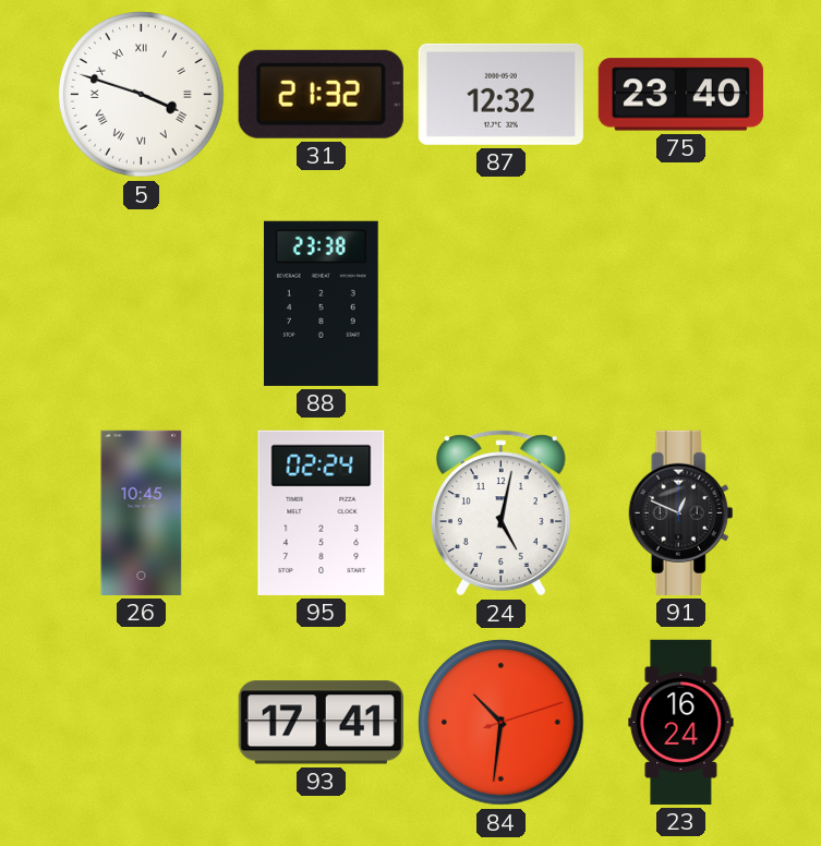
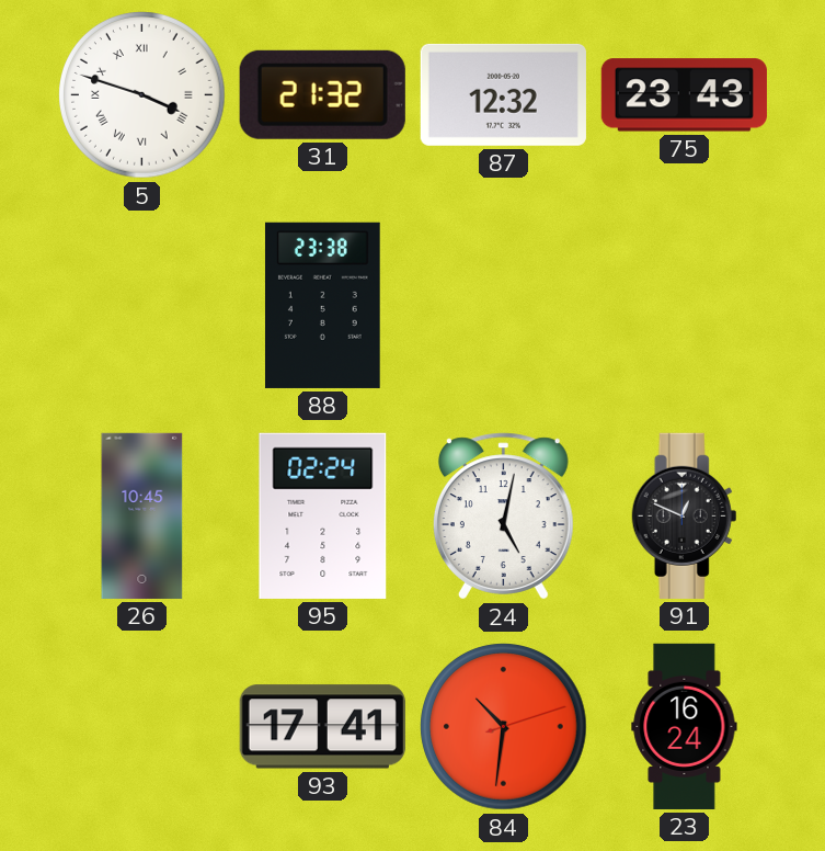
75: 23:40 -> 23:43
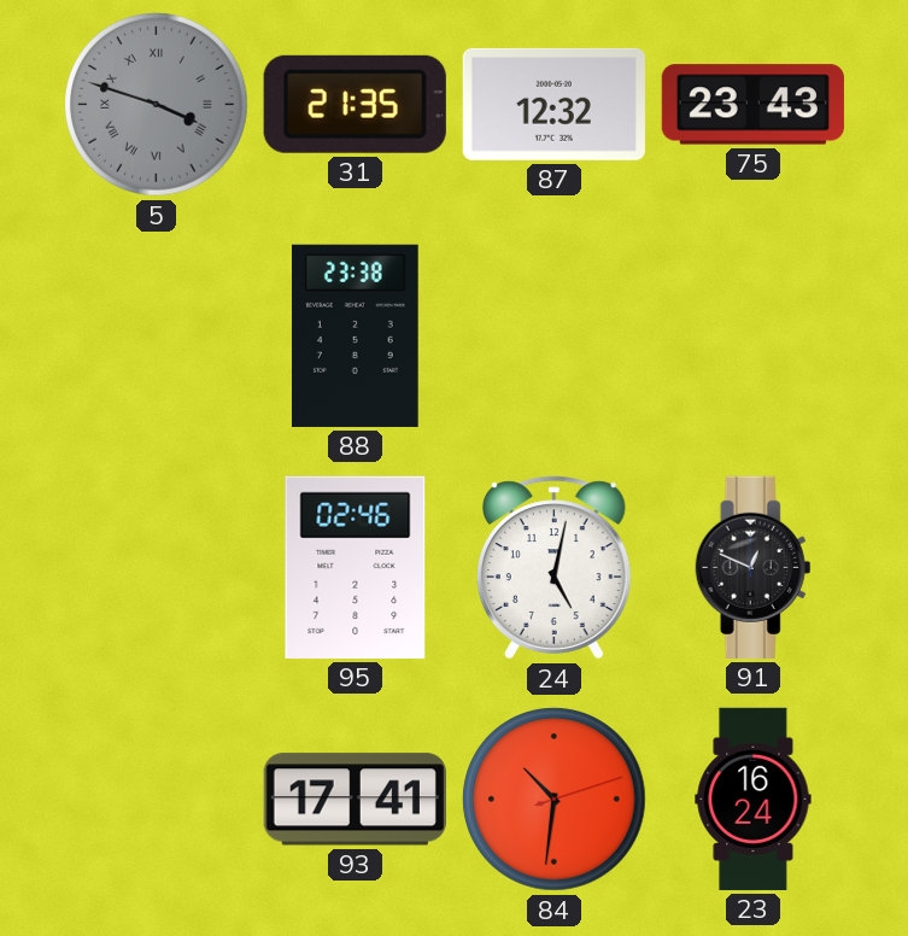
5 dial: white -> grey
31: 21:32 -> 21:35
26: 10:45 -> none
95: 02:24 -> 02:46
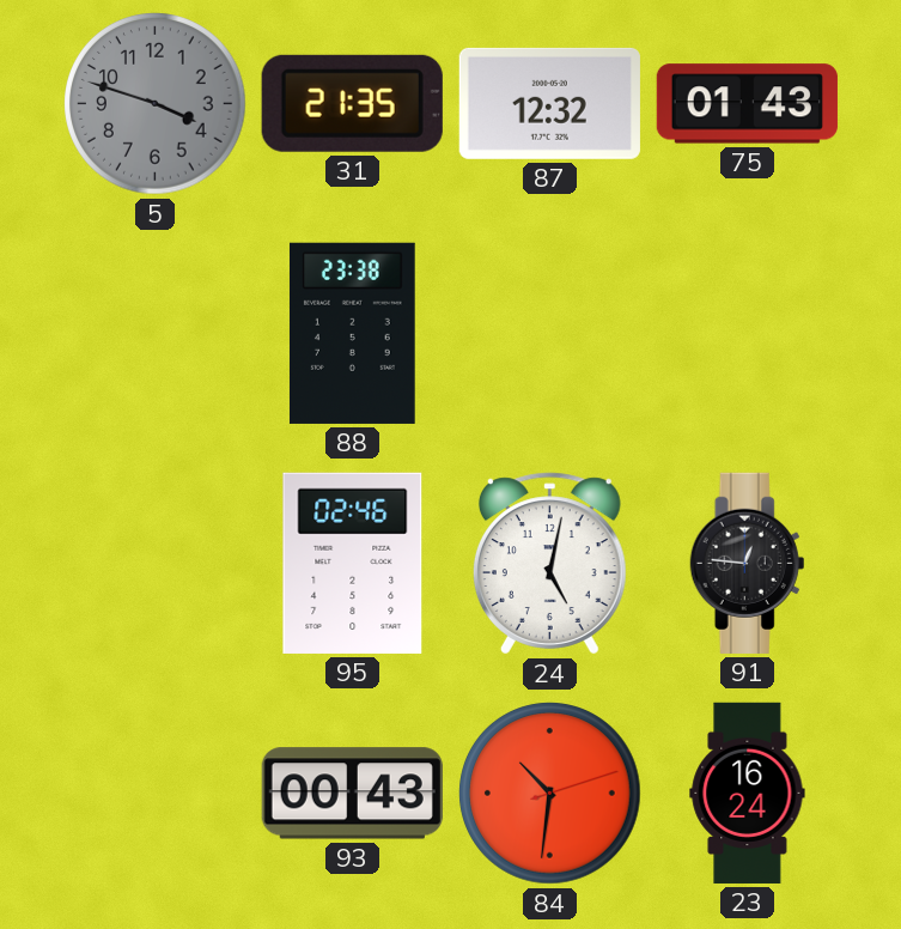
5 numerals: Roman -> Arabic
75: 23:43 -> 01:43
91: 12:49 -> 12:46
93: 17:41 -> 00:43
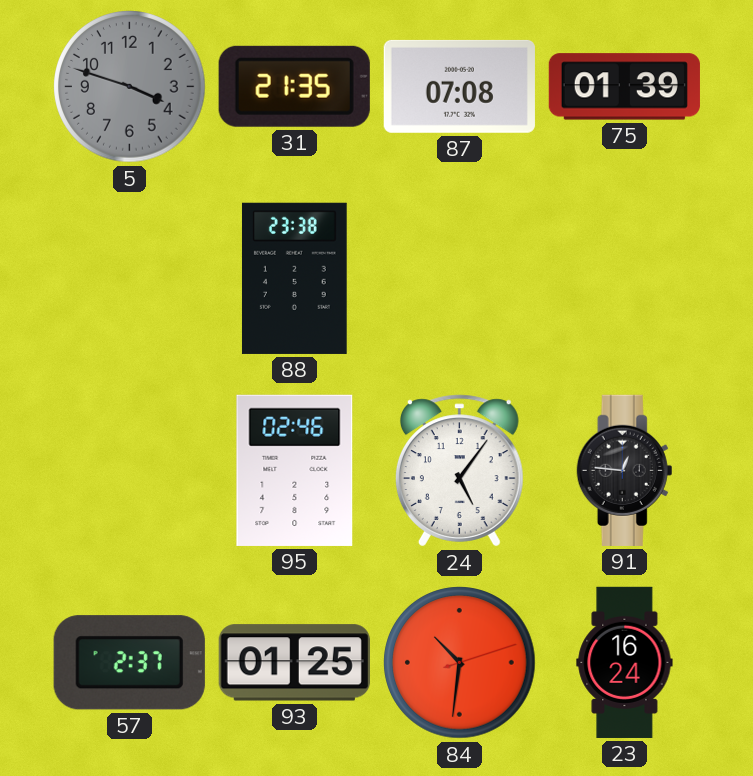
87: 12:32 -> 07:08
75: 01:43 -> 01:39
24: 5:02 -> 5:06
57: none -> 2:37
93: 00:43 -> 01:25
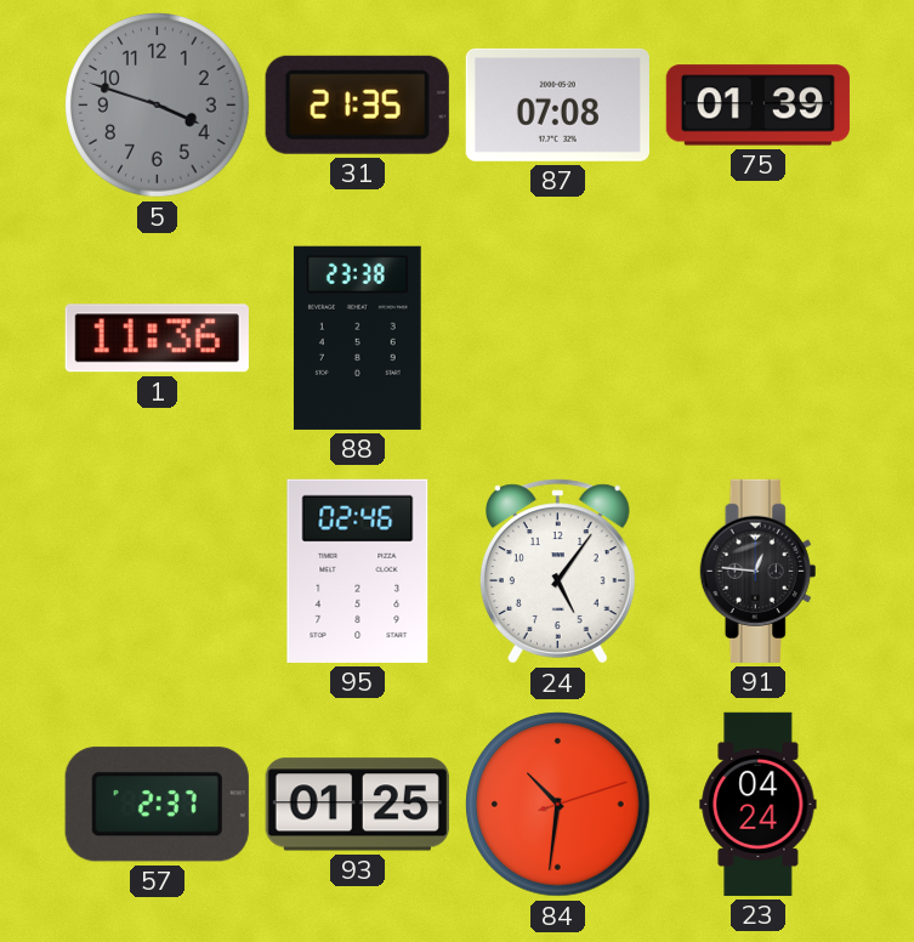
1: none -> 11:36
23: 16:24 -> 04:24
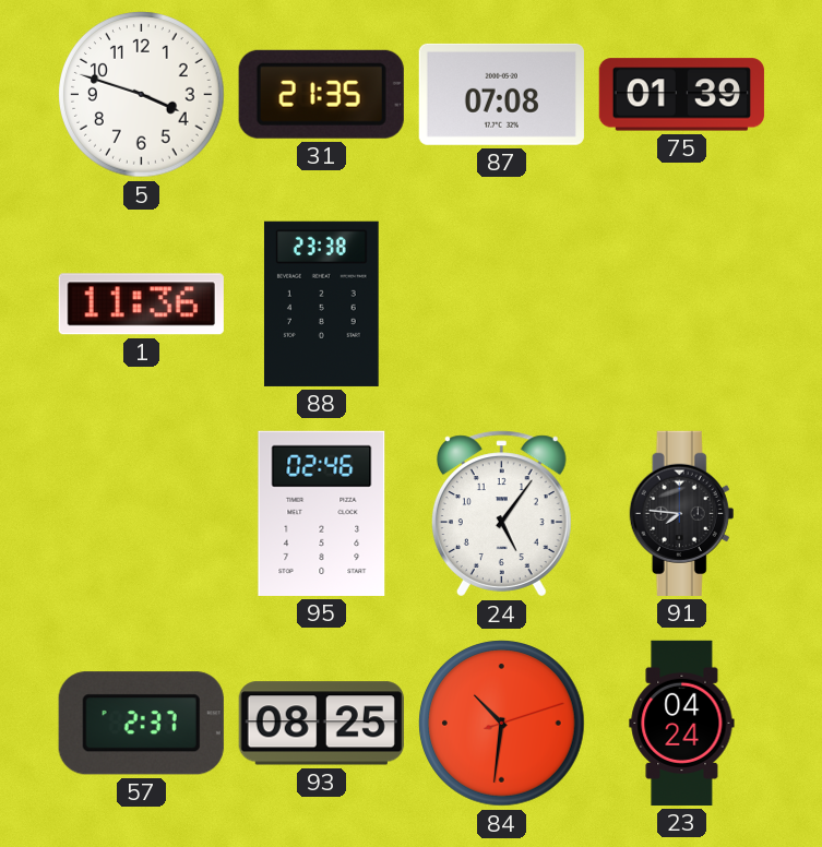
5 dial: grey -> white
91: 12:46 -> 7:46
93: 01:25 -> 08:25
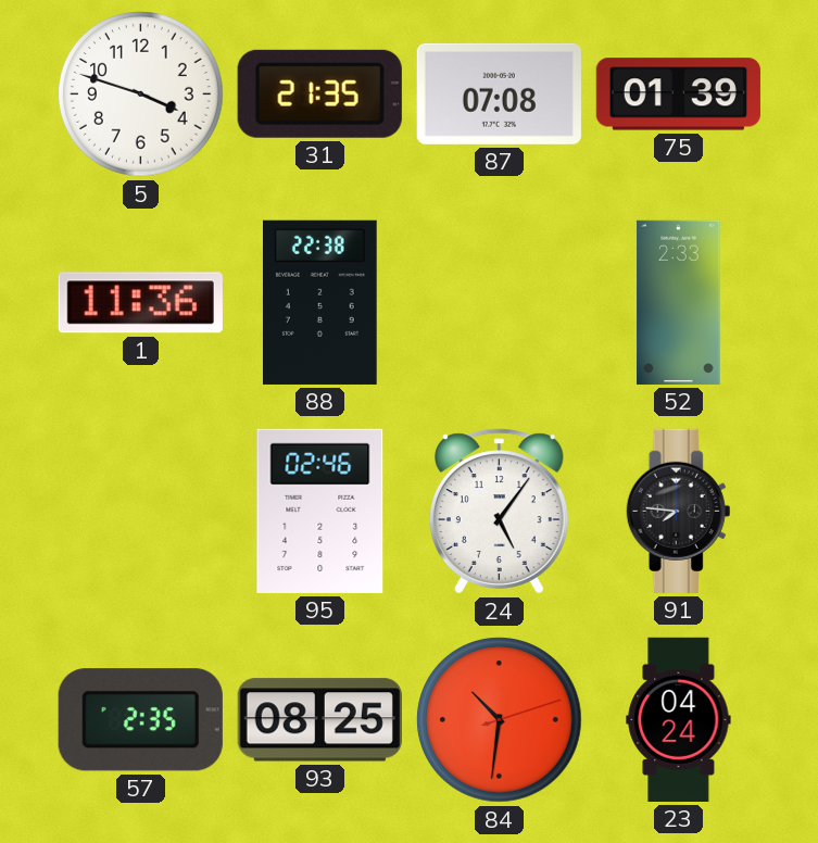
88: 23:38 -> 22:38
52: none -> 2:33
57: 2:37 -> 2:35
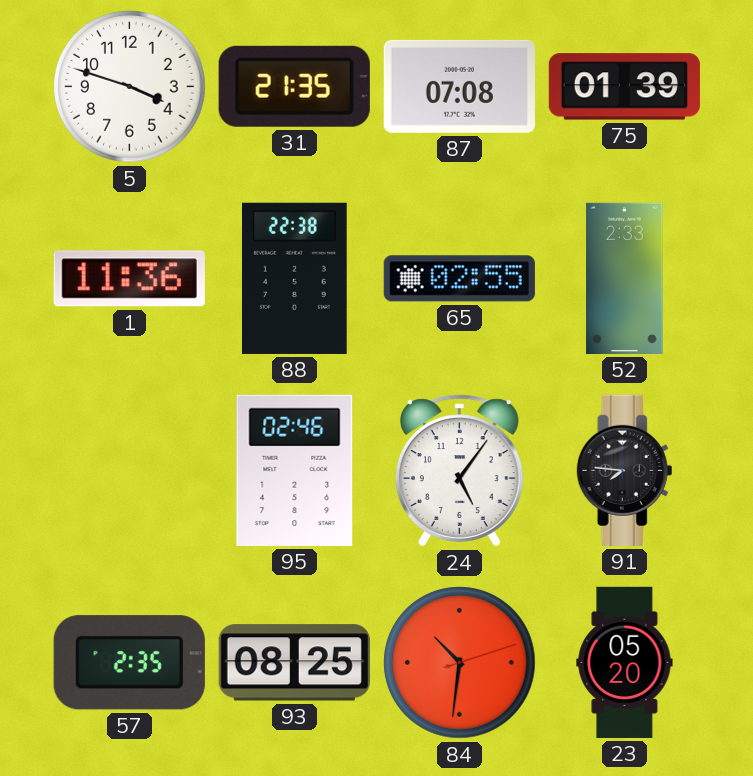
65: none -> 02:55
23: 04:24 -> 05:20
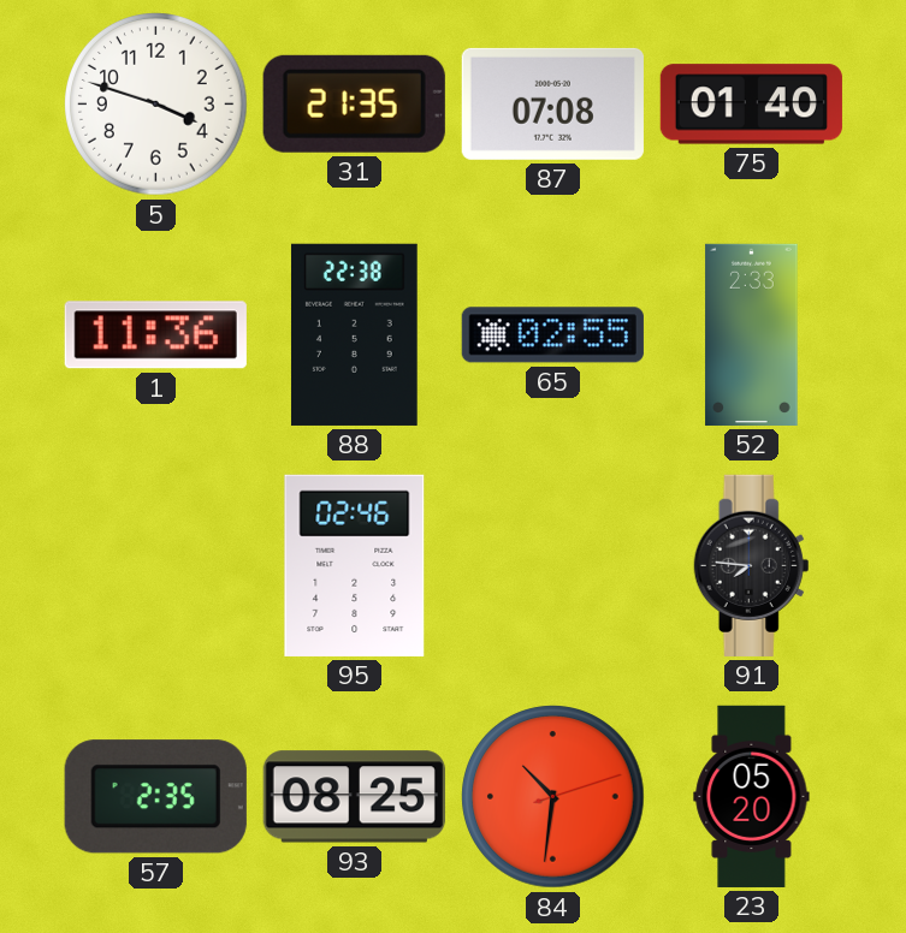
75: 01:39 -> 01:40
24: 5:06 -> none
